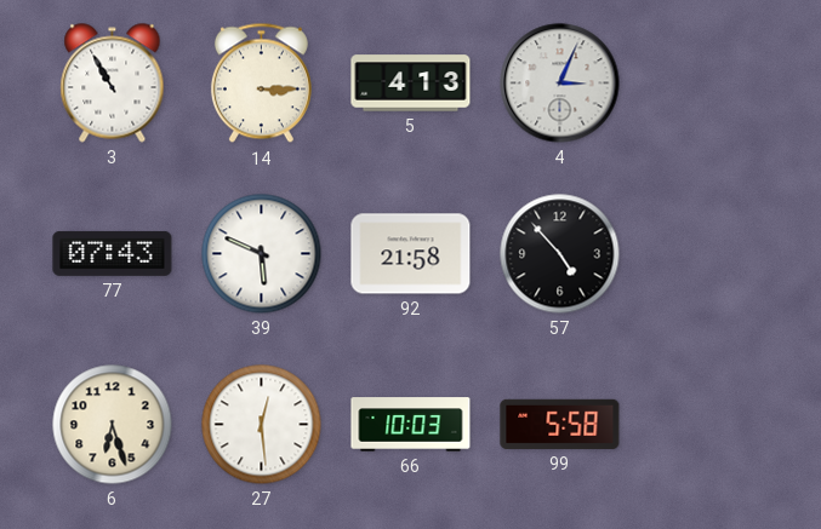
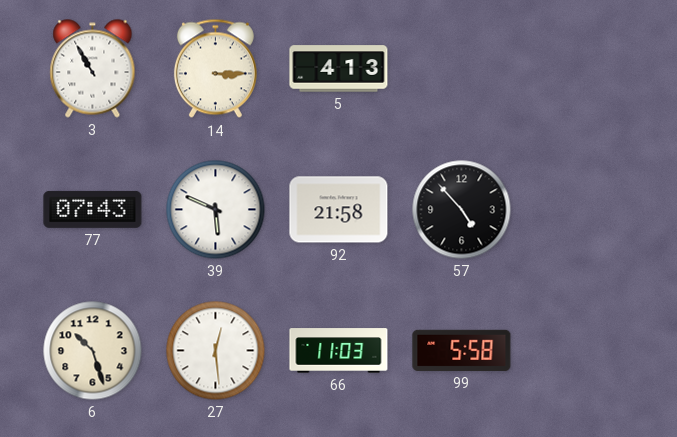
4: 3:04 -> none
6: 6:27 -> 10:27
66: 10:03 -> 11:03
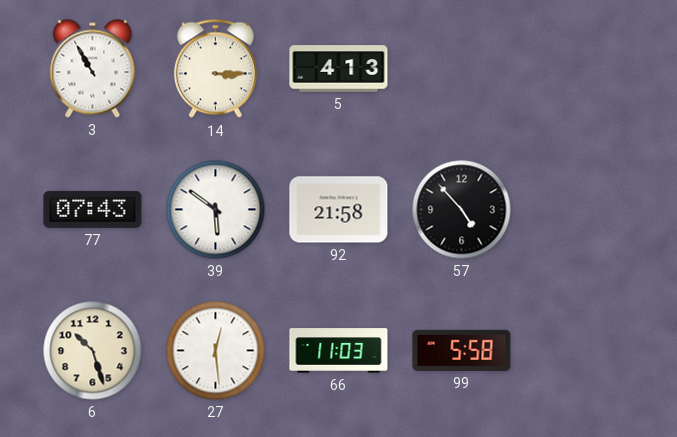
39: 5:49 -> 5:51
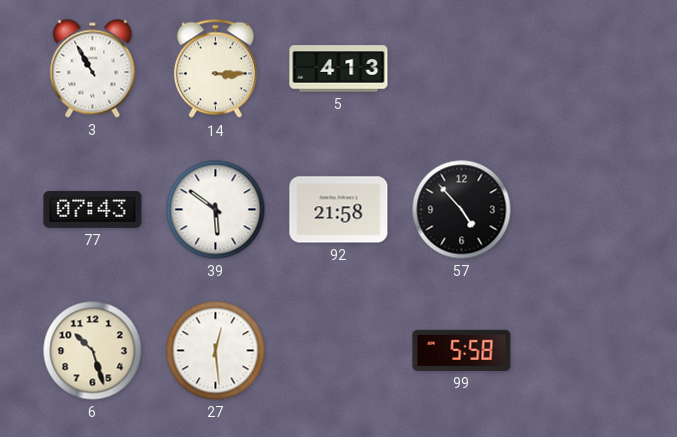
66: 11:03 -> none
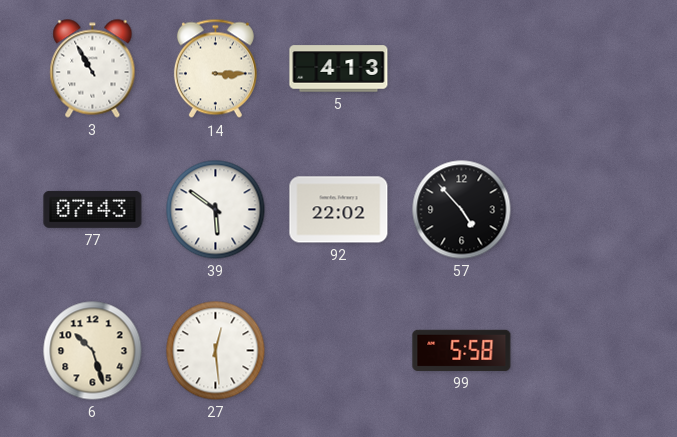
92: 21:58 -> 22:02
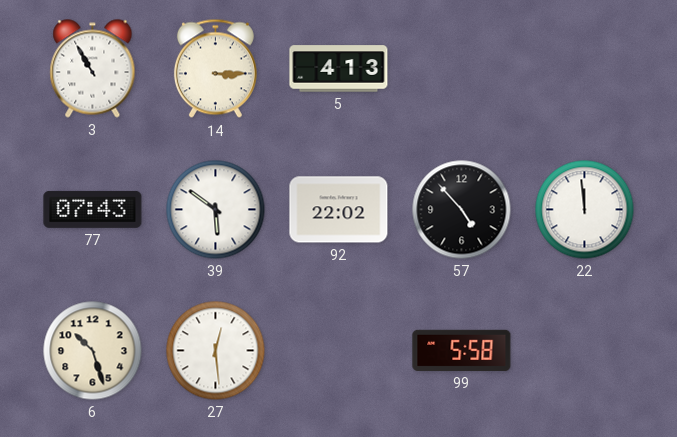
22: none -> 11:59
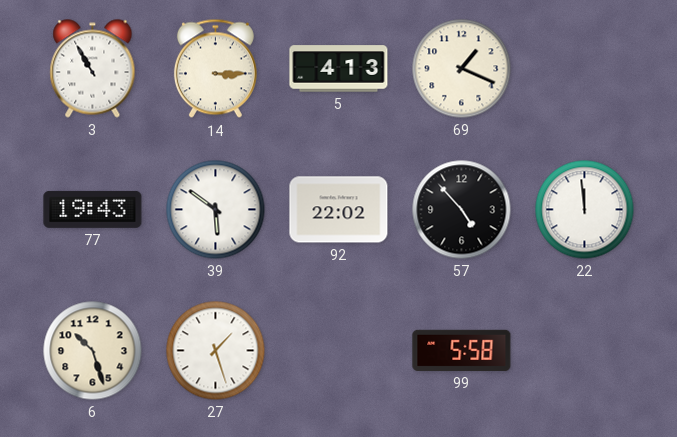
69: none -> 1:19
77: 07:43 -> 19:43
27: 12:29 -> 1:27
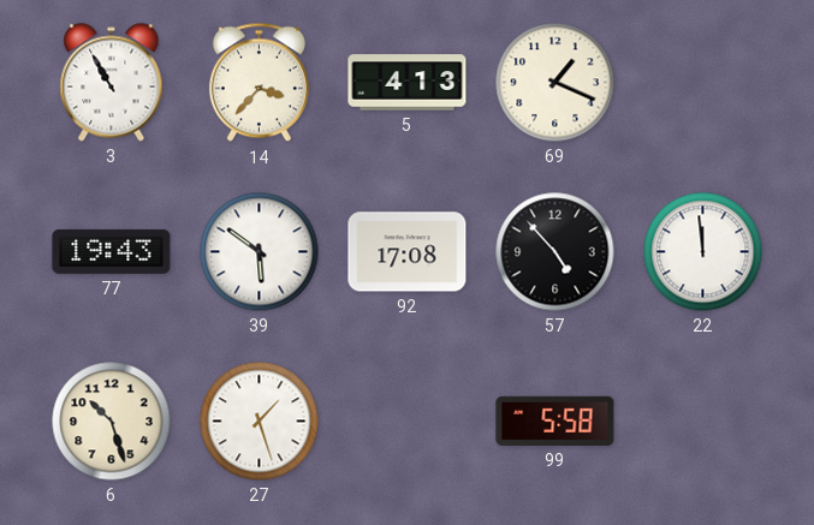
14: 3:15 -> 3:37
92: 22:02 -> 17:08
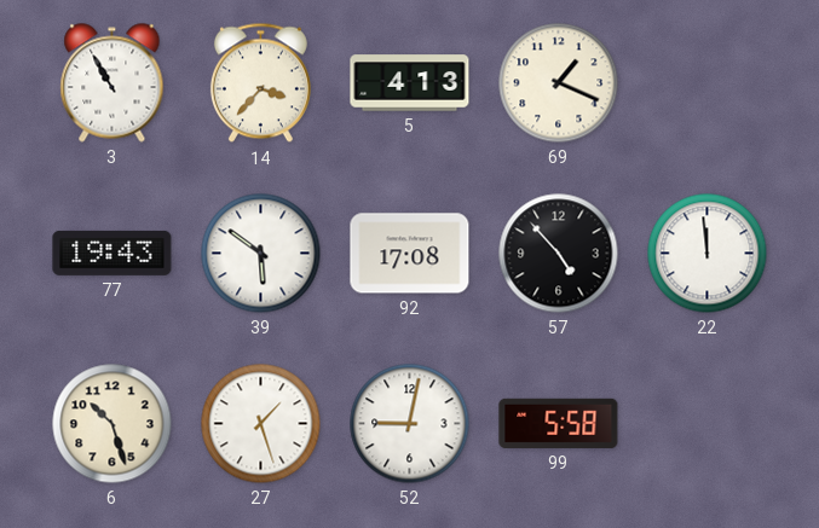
52: none -> 9:02
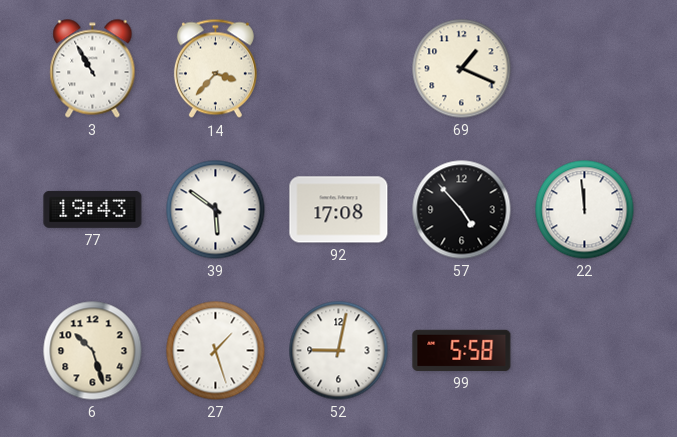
5: 4:13 -> none
